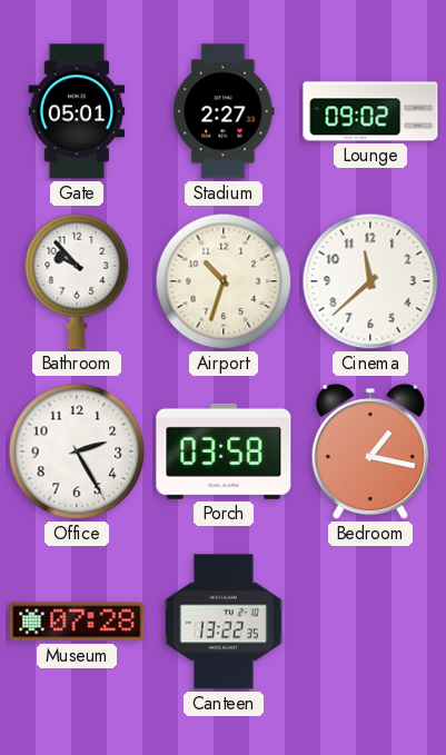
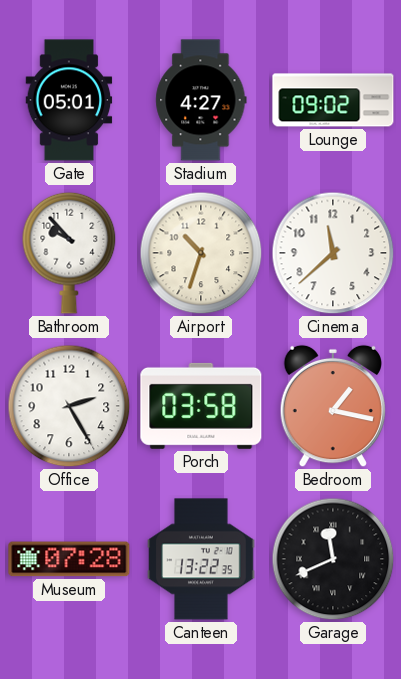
Stadium: 2:27 -> 4:27
Garage: none -> 11:41
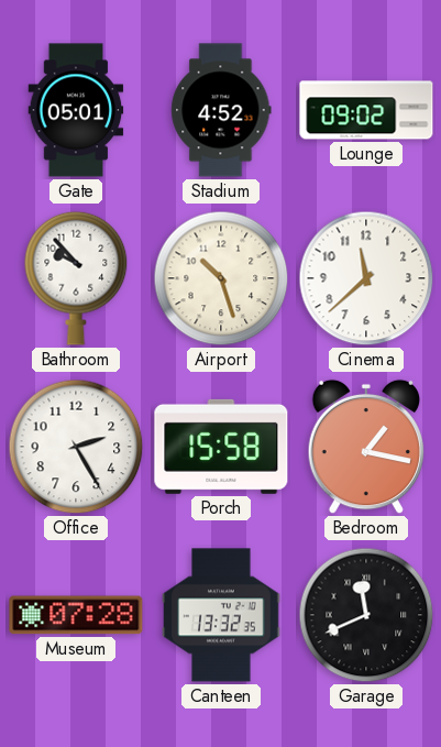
Stadium: 4:27 -> 4:52
Airport: 10:33 -> 10:27
Porch: 03:58 -> 15:58
Canteen: 13:22 -> 13:32
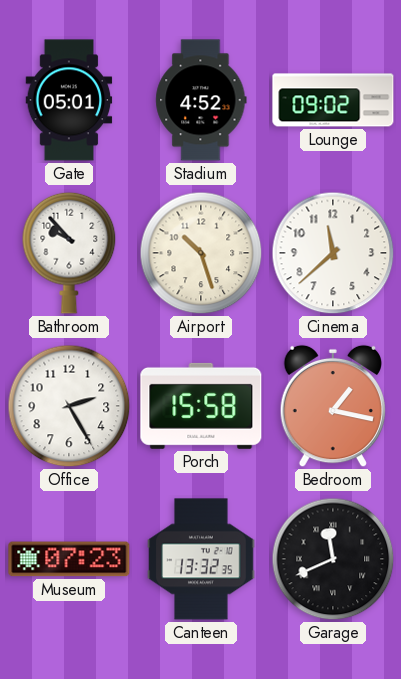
Museum: 07:28 -> 07:23
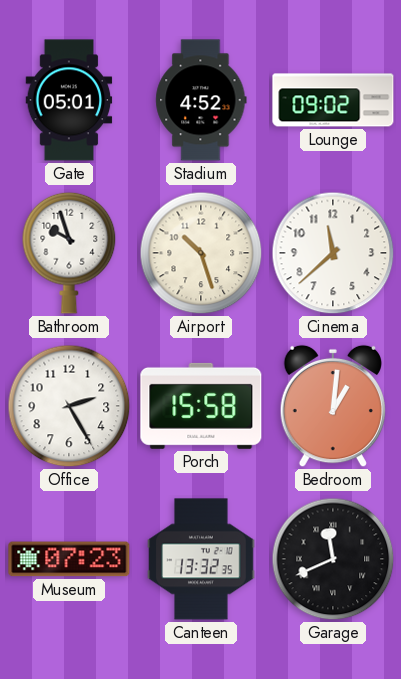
Bathroom: 9:53 -> 9:57
Bedroom: 1:17 -> 1:01
